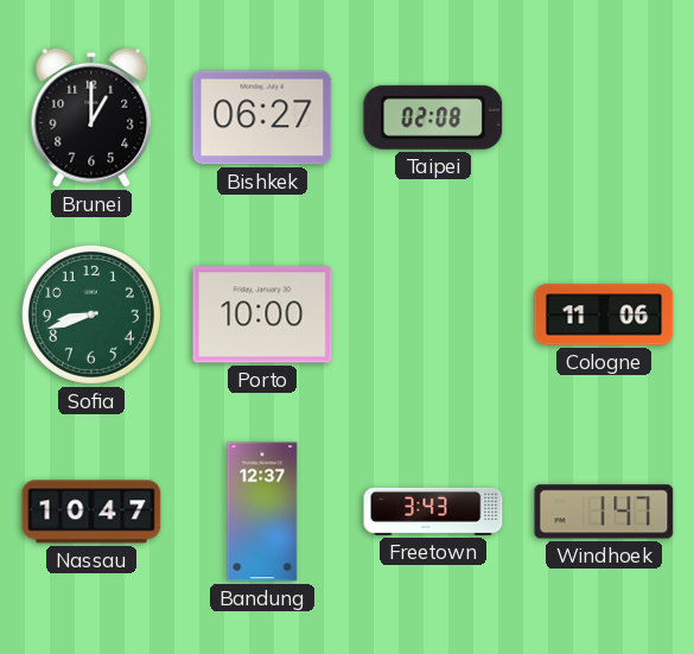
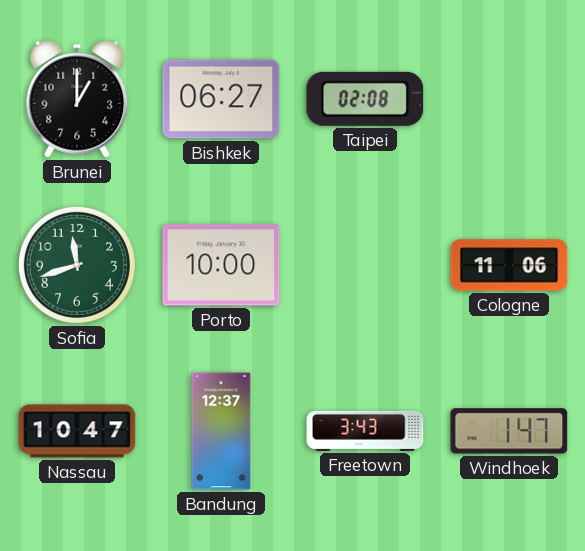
Sofia: 8:42 -> 11:42
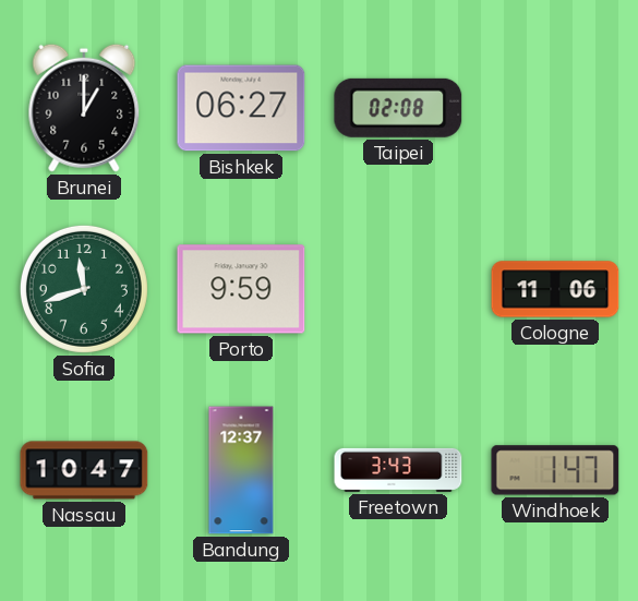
Porto: 10:00 -> 9:59
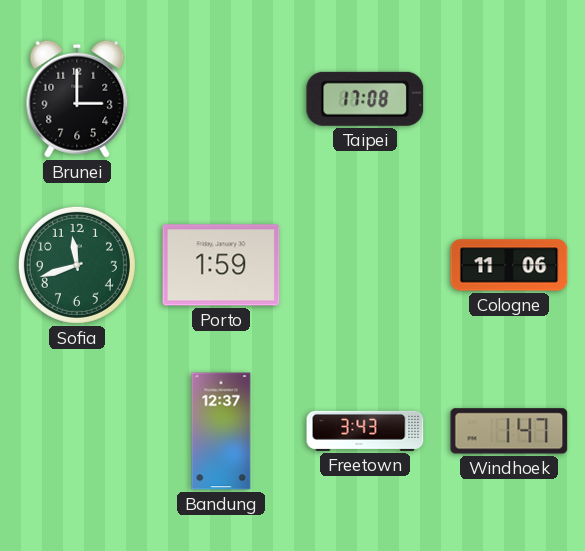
Brunei: 1:00 -> 3:00
Bishkek: 06:27 -> none
Taipei: 02:08 -> 17:08
Porto: 9:59 -> 1:59
Nassau: 10:47 -> none
